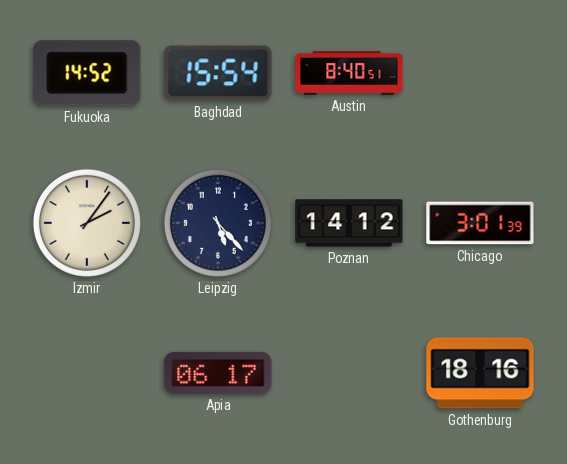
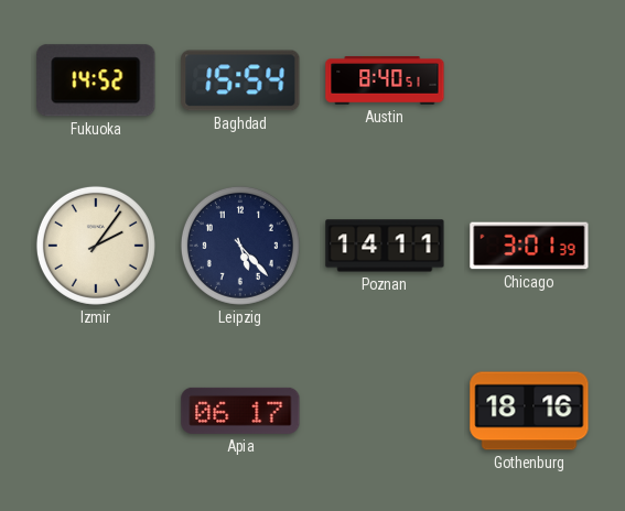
Poznan: 14:12 -> 14:11
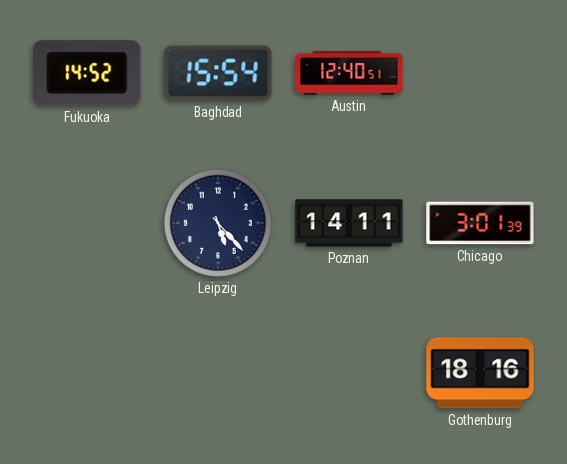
Austin: 8:40 -> 12:40
Izmir: 2:06 -> none
Apia: 06:17 -> none
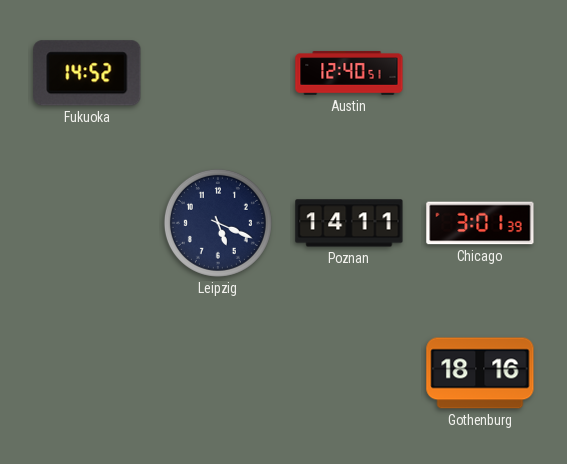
Baghdad: 15:54 -> none
Leipzig: 5:23 -> 5:19
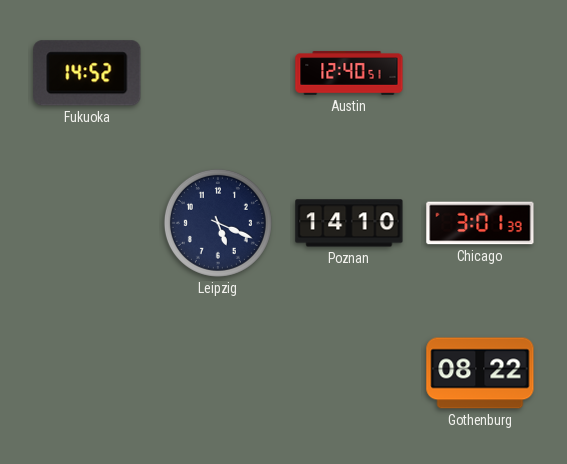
Poznan: 14:11 -> 14:10
Gothenburg: 18:16 -> 08:22
